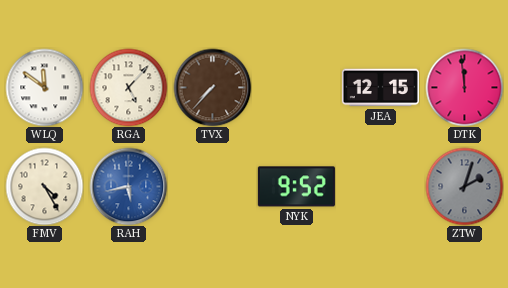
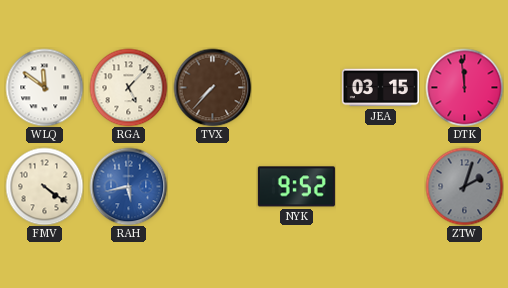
JEA: 12:15 -> 03:15
FMV: 4:25 -> 4:21
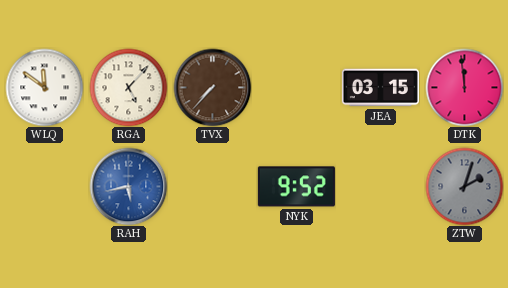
FMV: 4:21 -> none
